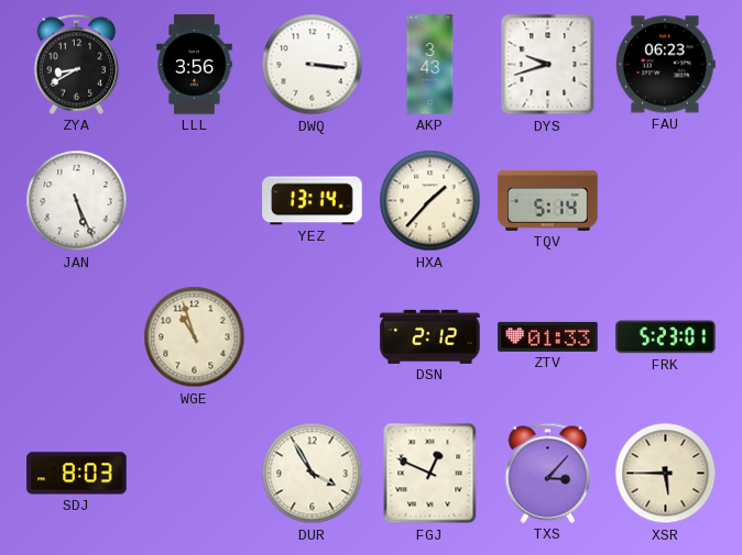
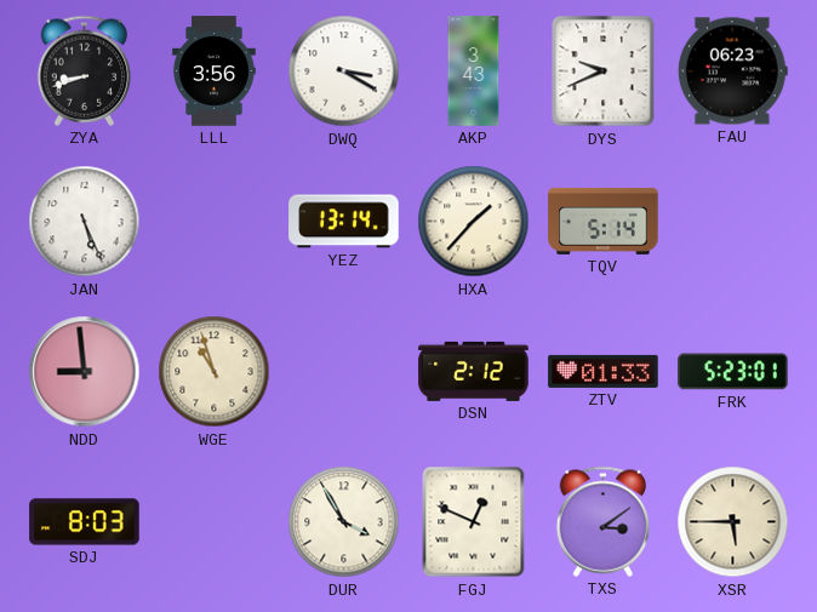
ZYA: 8:40 -> 8:42
DWQ: 3:16 -> 3:20
DYS: 9:42 -> 9:41
NDD: none -> 8:59
TXS: 3:07 -> 3:09
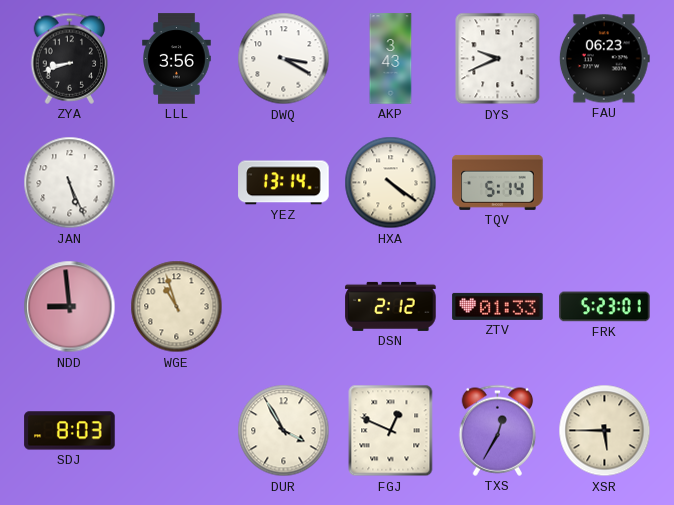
HXA: 1:37 -> 4:21
TXS: 3:09 -> 12:35
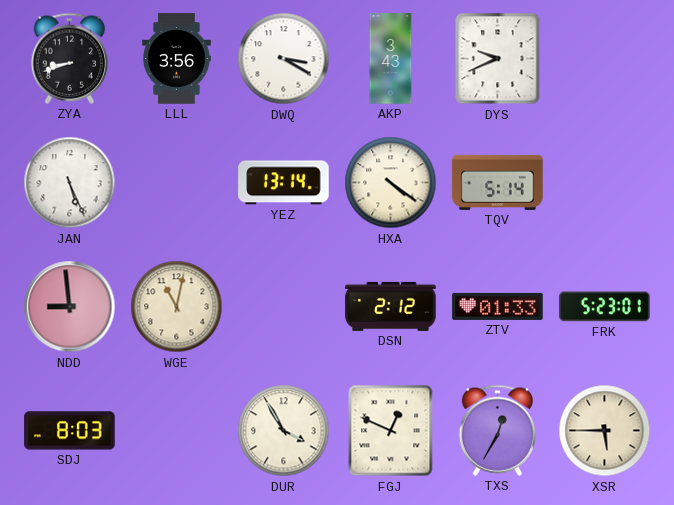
FAU: 06:23 -> none
WGE: 10:57 -> 11:02
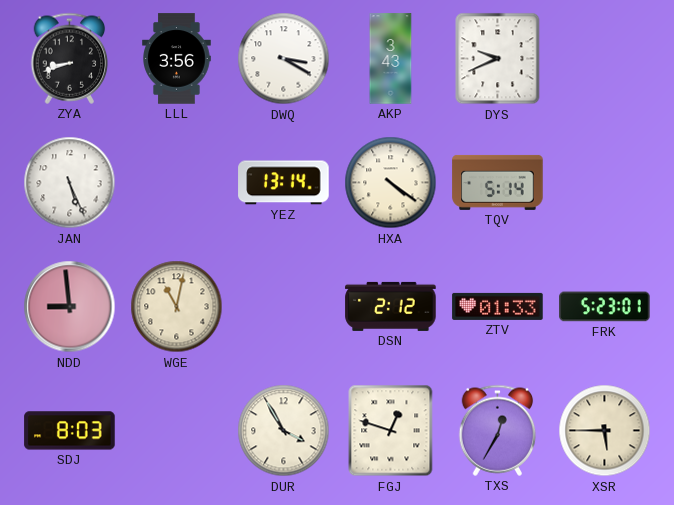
FGJ: 12:49 -> 12:48
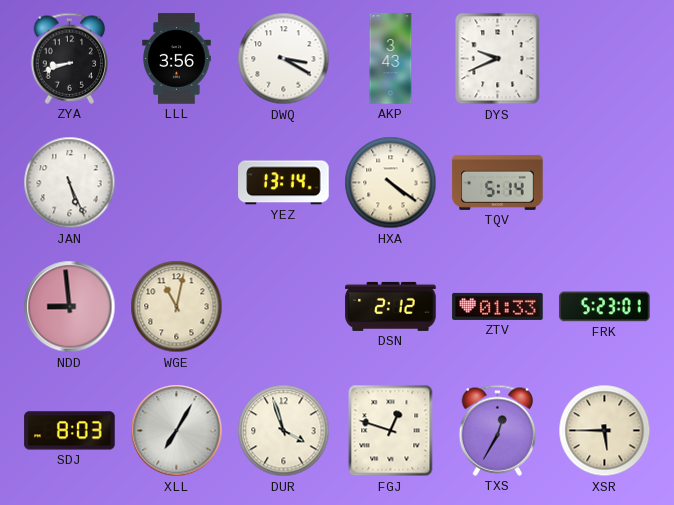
XLL: none -> 7:05
DUR: 3:55 -> 3:57
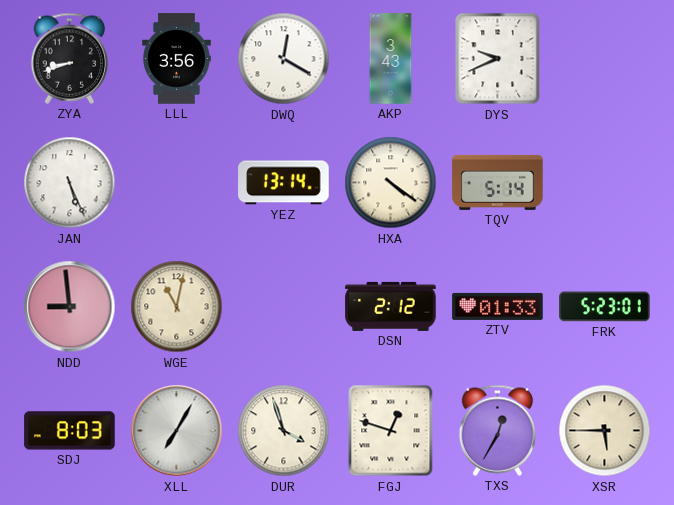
DWQ: 3:20 -> 12:20
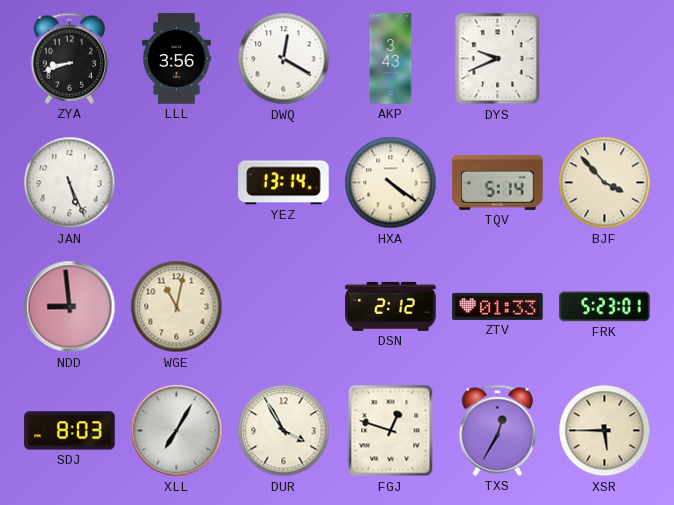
BJF: none -> 3:53
DUR: 3:57 -> 3:55
